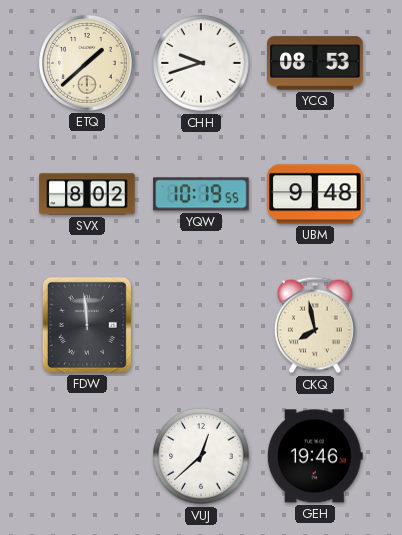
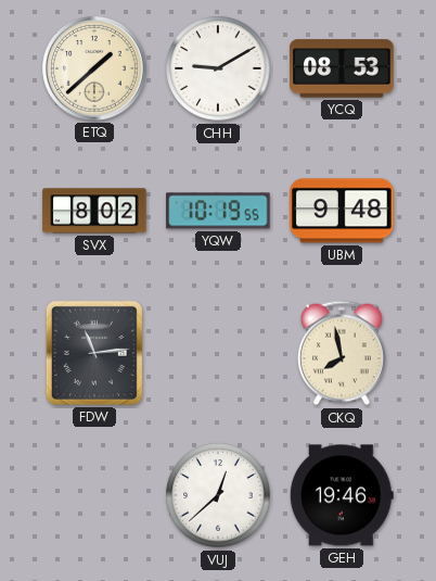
CHH: 9:42 -> 9:10
FDW: 11:59 -> 11:14
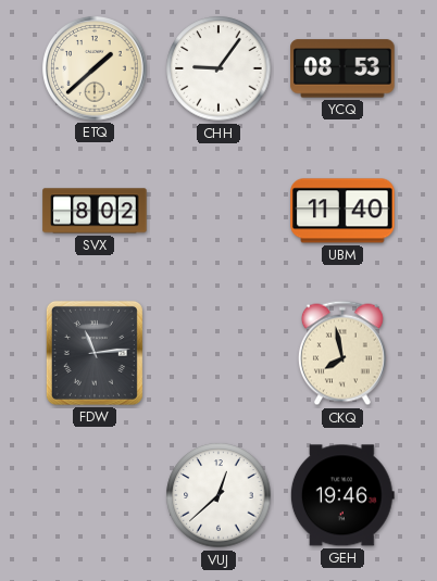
CHH: 9:10 -> 9:06
YQW: 10:19 -> none
UBM: 9:48 -> 11:40
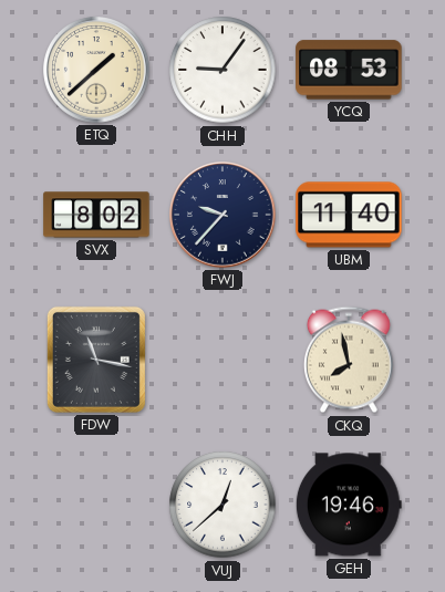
FWJ: none -> 9:37
FDW: 11:14 -> 11:17
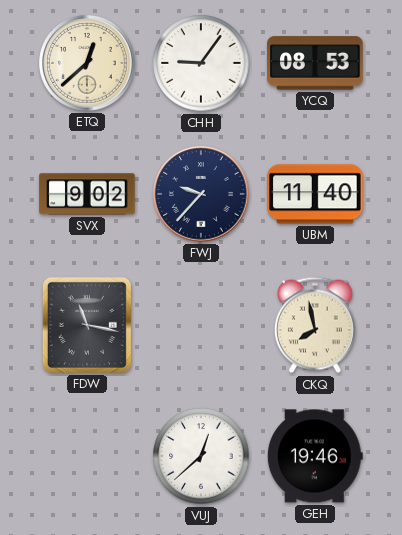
ETQ: 1:38 -> 12:38
SVX: 8:02 -> 9:02
